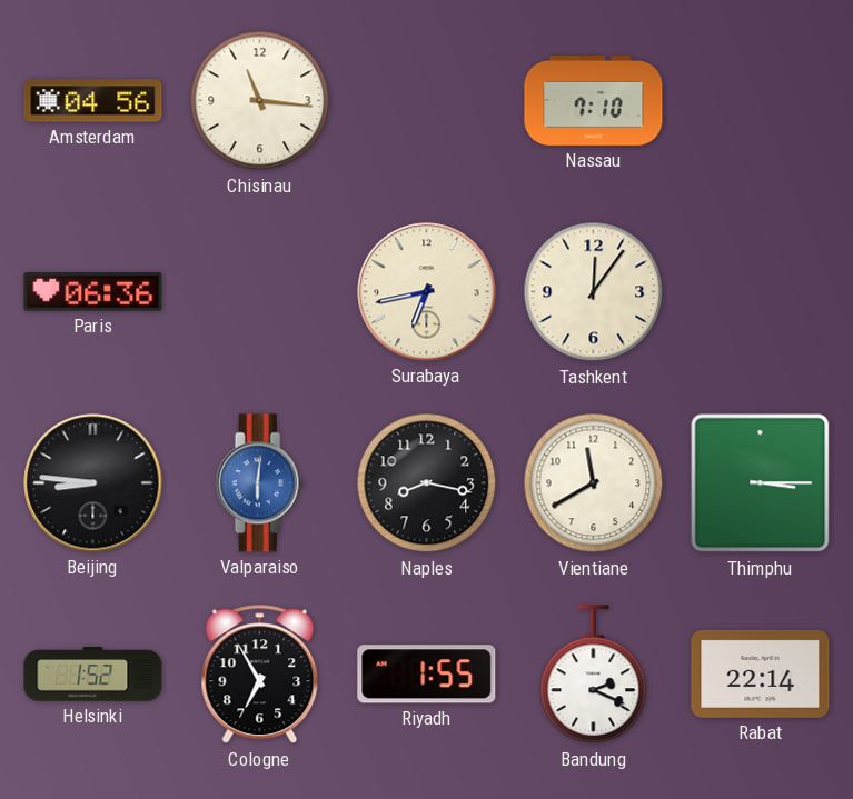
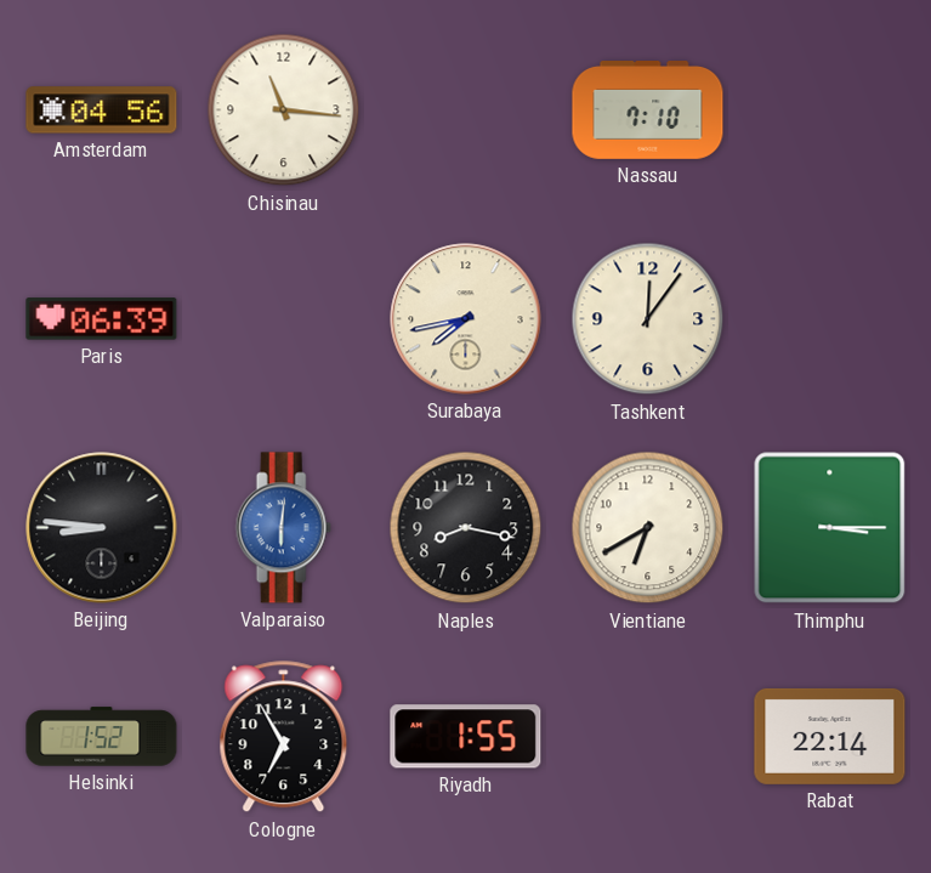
Paris: 06:36 -> 06:39
Surabaya: 6:43 -> 7:43
Vientiane: 11:40 -> 6:40
Bandung: 2:19 -> none
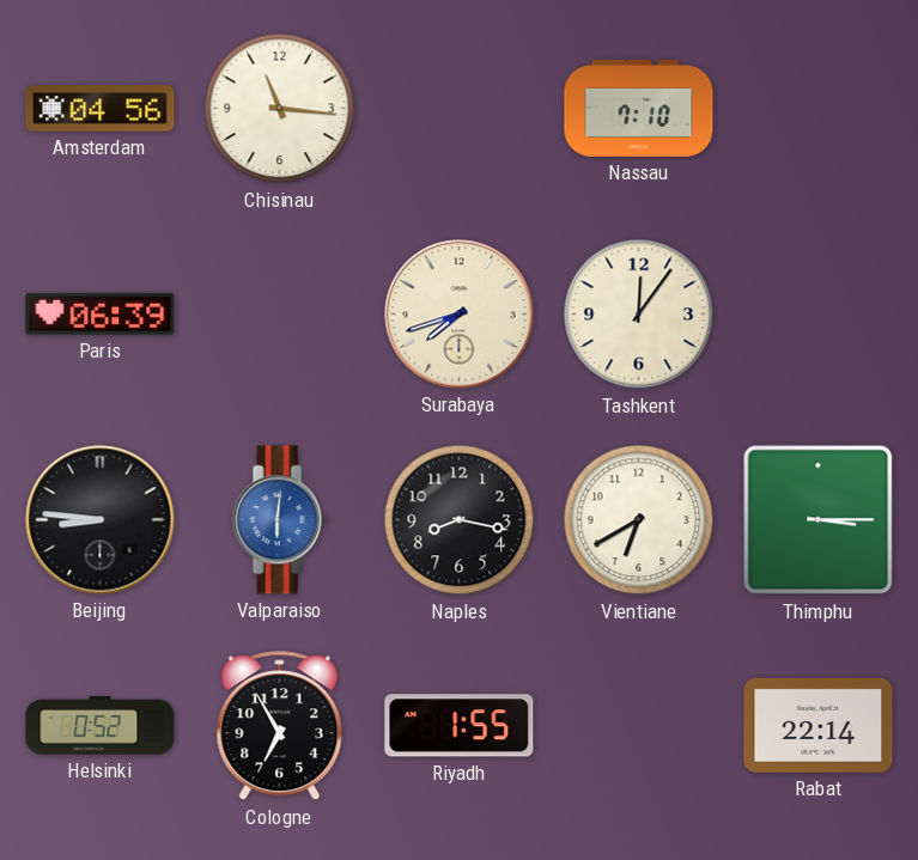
Surabaya: 7:43 -> 7:42
Helsinki: 1:52 -> 0:52
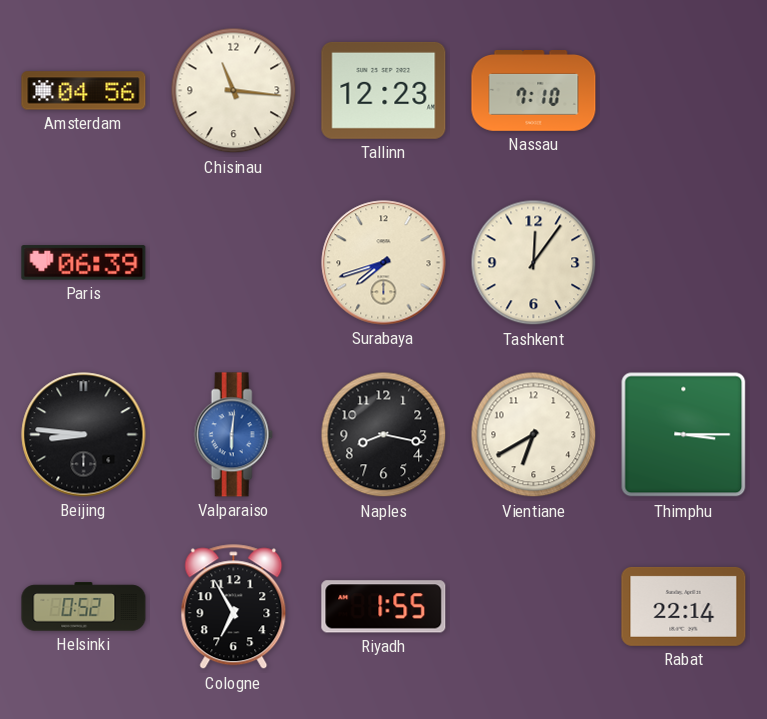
Tallinn: none -> 12:23
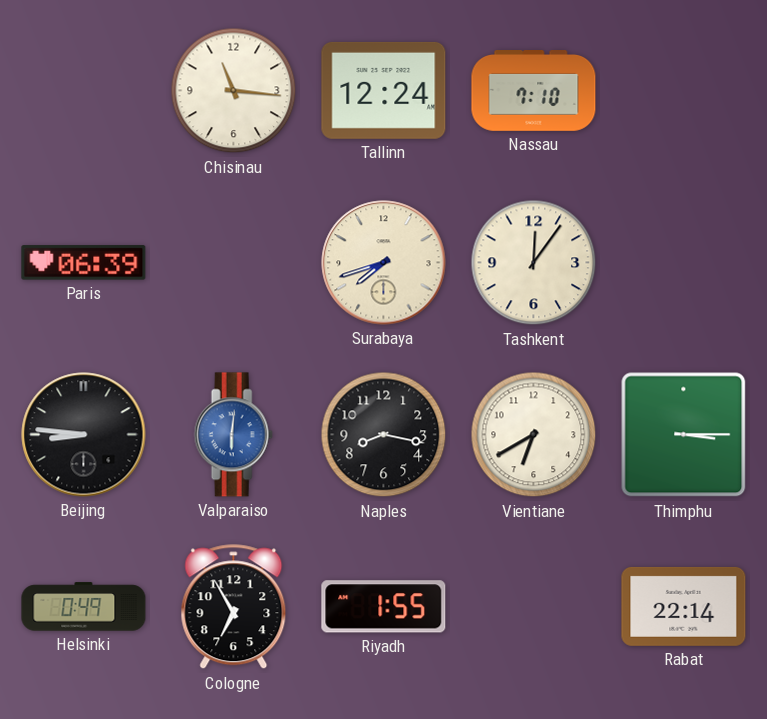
Amsterdam: 04:56 -> none
Tallinn: 12:23 -> 12:24
Helsinki: 0:52 -> 0:49
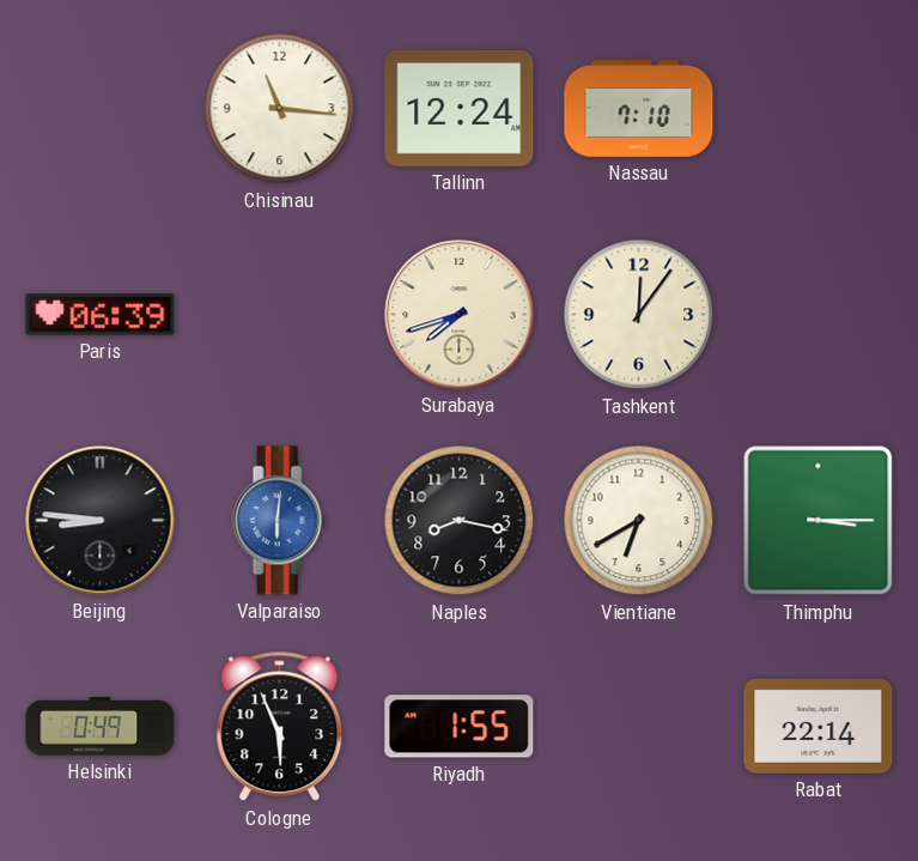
Cologne: 6:55 -> 5:56
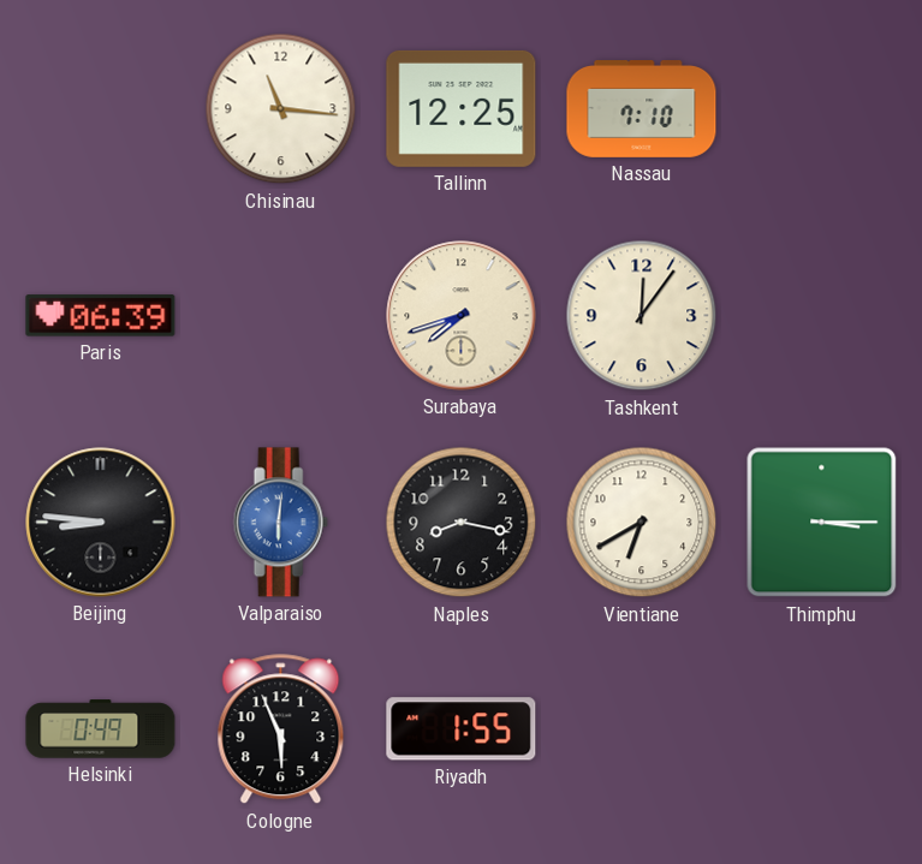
Tallinn: 12:24 -> 12:25
Rabat: 22:14 -> none
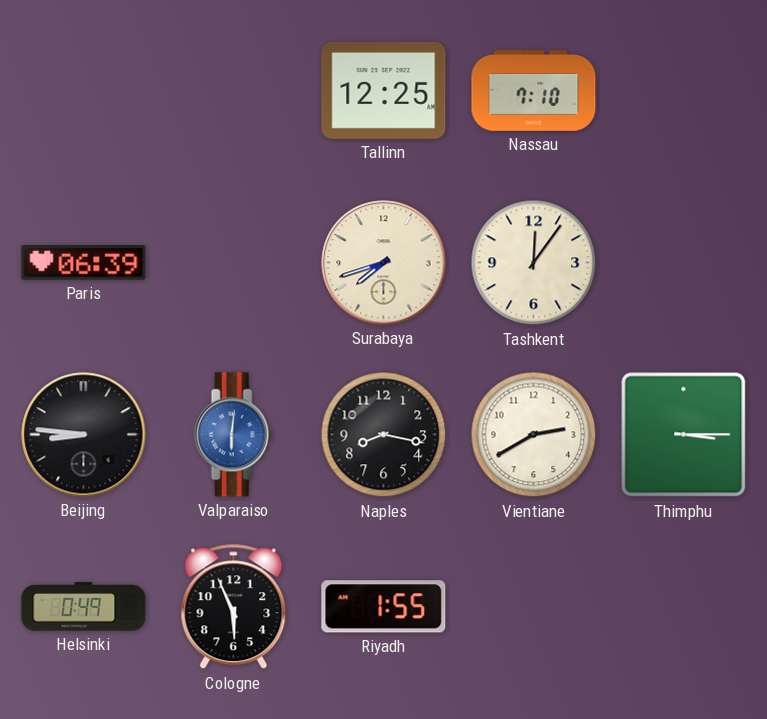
Chisinau: 11:16 -> none
Vientiane: 6:40 -> 2:40
